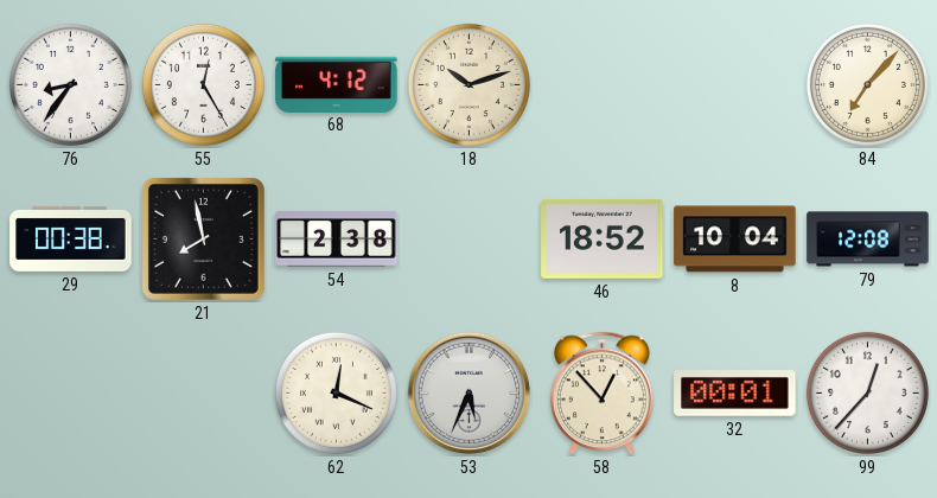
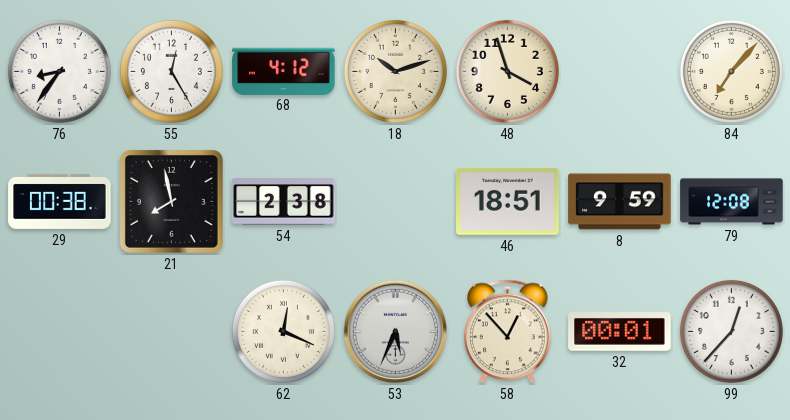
48: none -> 3:57
46: 18:52 -> 18:51
8: 10:04 -> 9:59
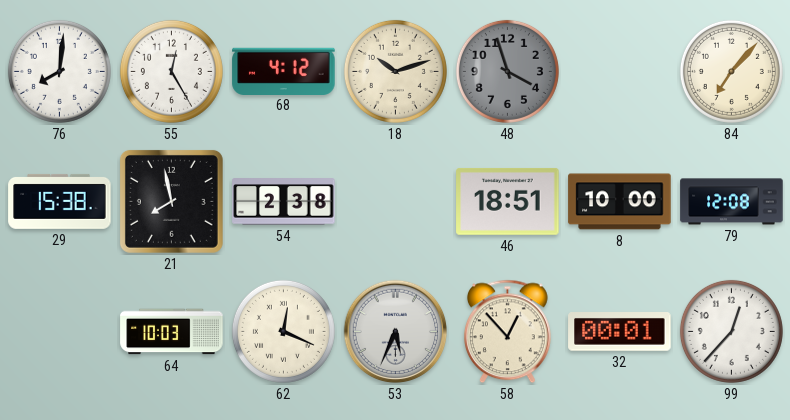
76: 8:36 -> 8:01
48 dial: cream -> grey
29: 00:38 -> 15:38
8: 9:59 -> 10:00
64: none -> 10:03
